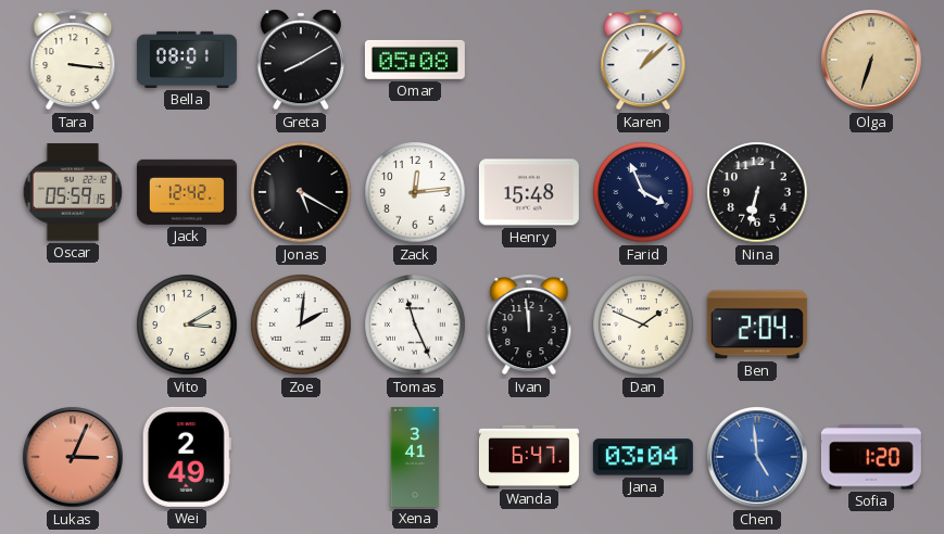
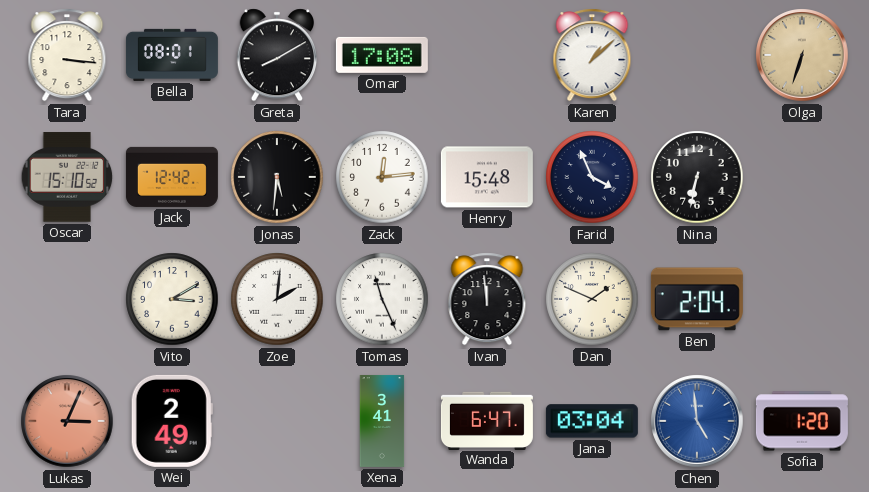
Omar: 05:08 -> 17:08
Oscar: 05:59 -> 15:10
Jonas: 5:20 -> 5:31
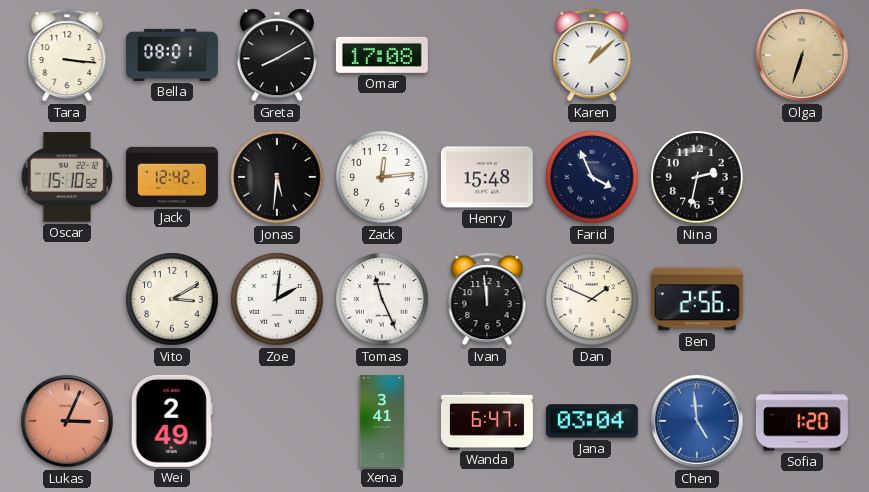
Nina: 6:32 -> 2:32
Ben: 2:04 -> 2:56
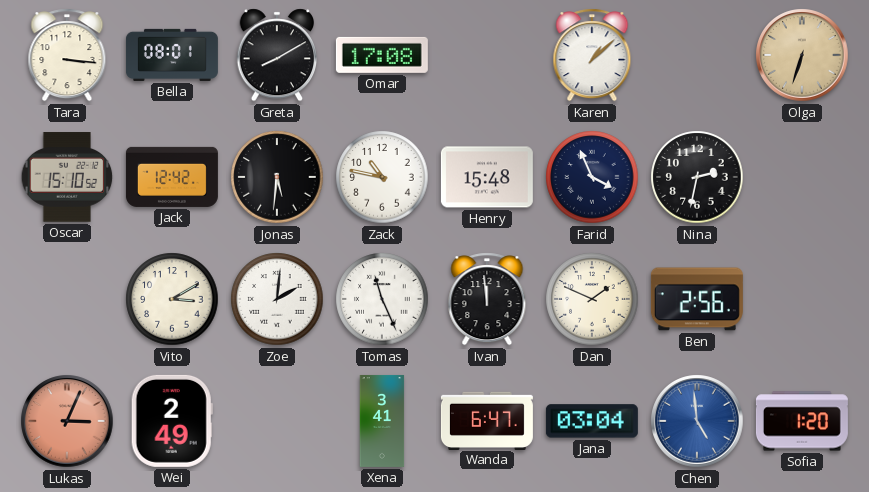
Zack: 12:14 -> 10:47
